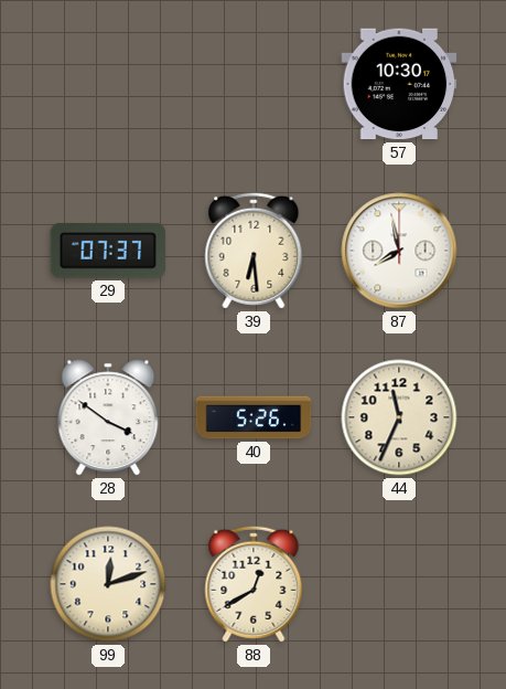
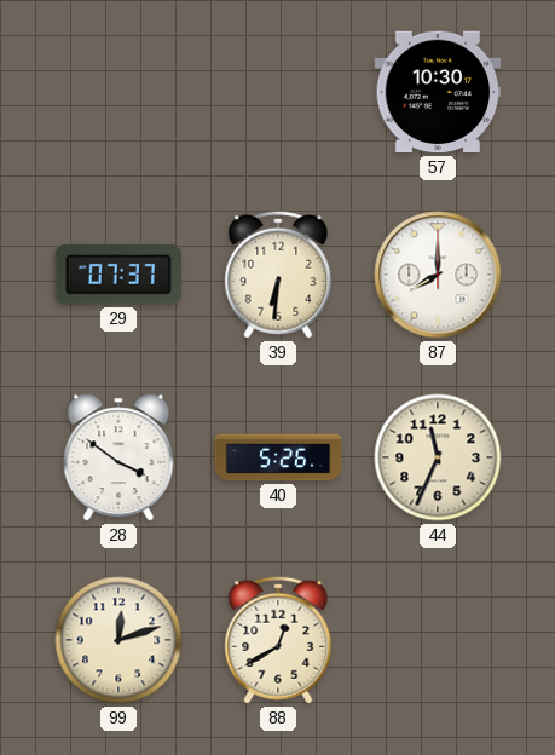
39: 6:29 -> 6:31
87: 7:58 -> 8:00
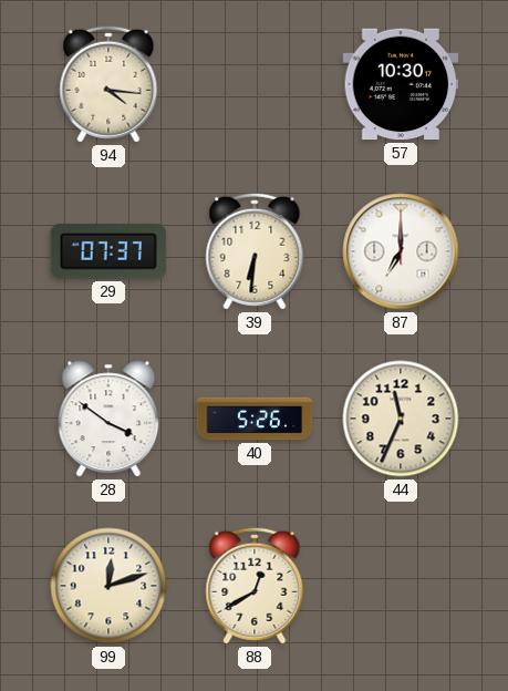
94: none -> 4:16
87: 8:00 -> 7:00
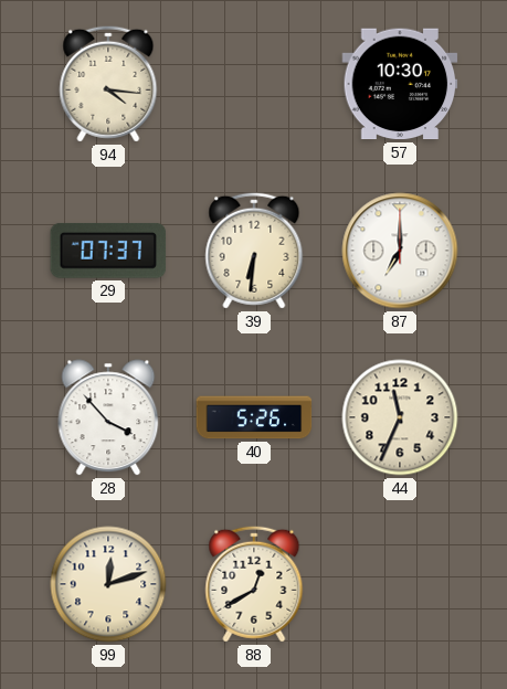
28: 3:51 -> 3:53
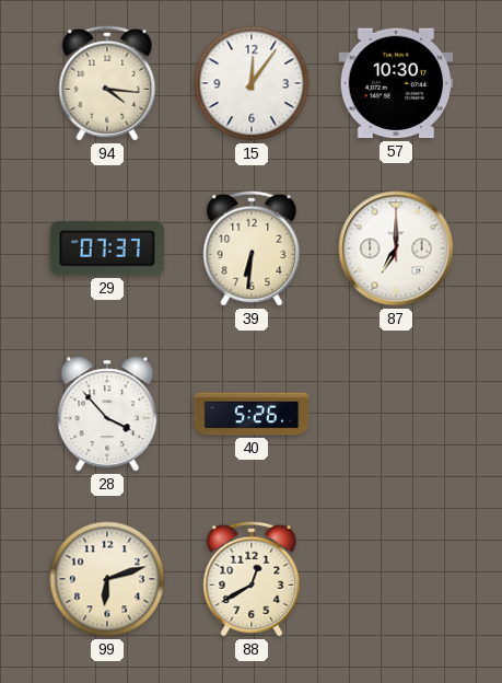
15: none -> 12:06
44: 11:34 -> none
99: 12:12 -> 6:12
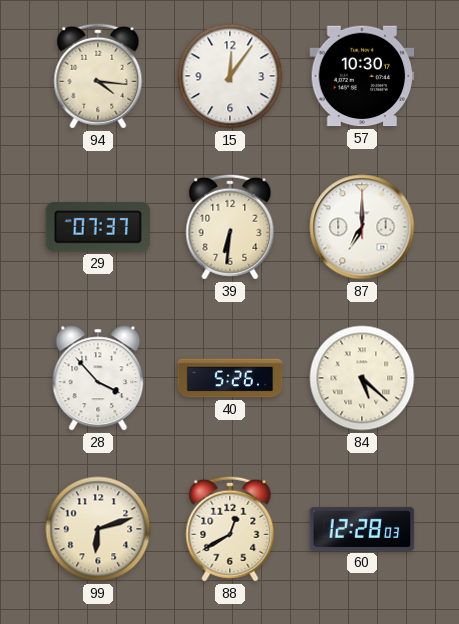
84: none -> 5:22
60: none -> 12:28
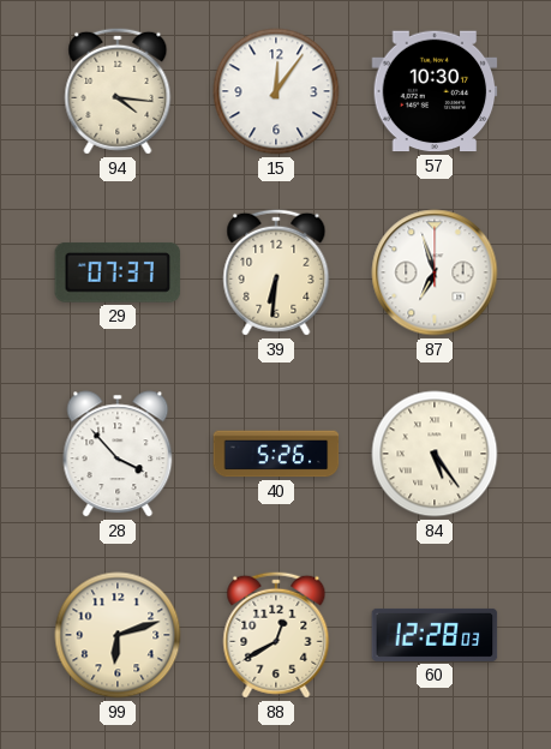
87: 7:00 -> 6:57
84: 5:22 -> 5:24
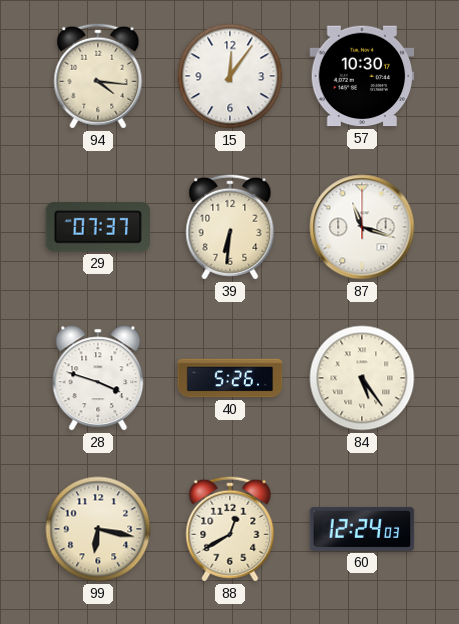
87: 6:57 -> 11:18
28: 3:53 -> 3:48
99: 6:12 -> 6:17
60: 12:28 -> 12:24
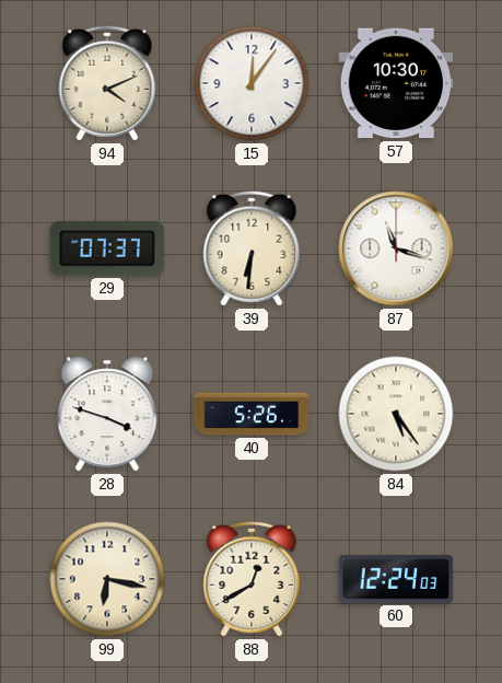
94: 4:16 -> 4:11
